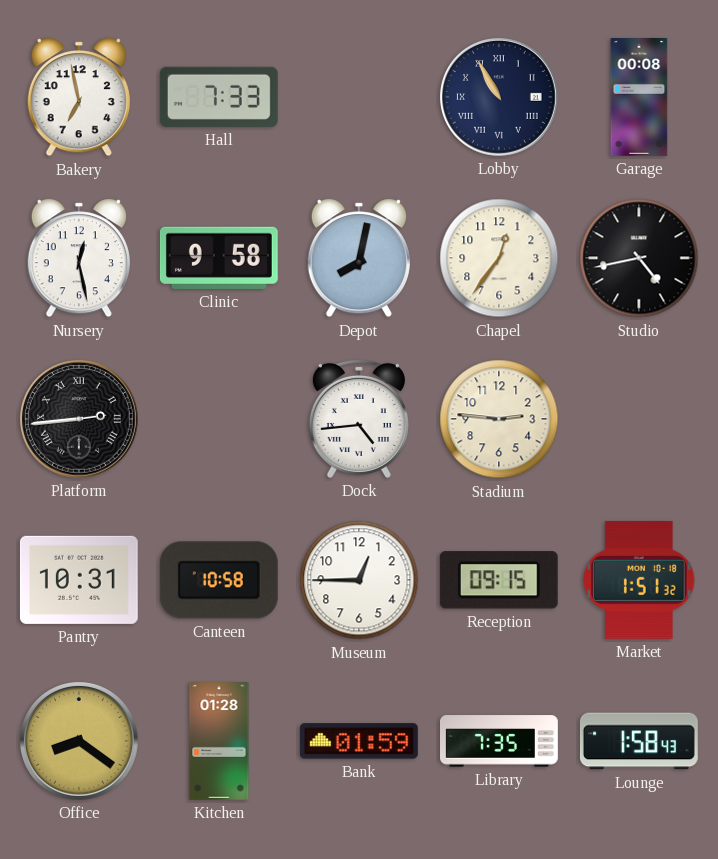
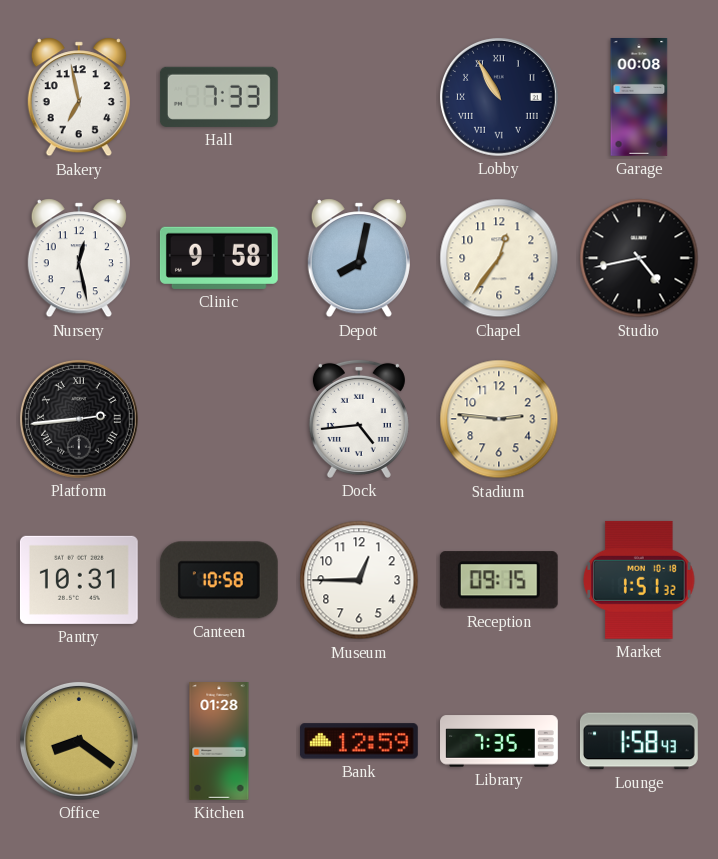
Bank: 01:59 -> 12:59
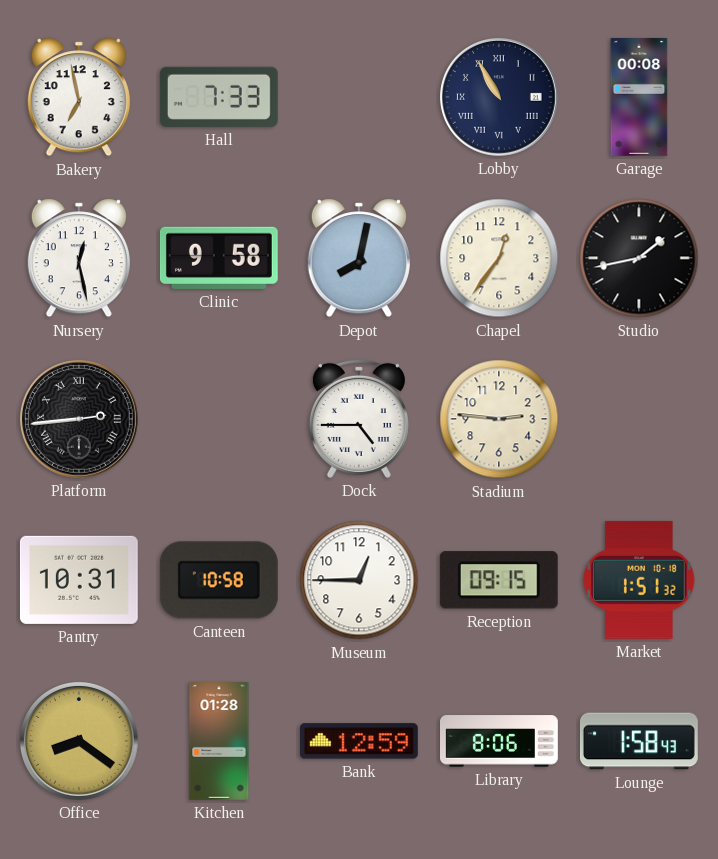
Studio: 4:43 -> 1:43
Dock: 4:44 -> 4:45
Library: 7:35 -> 8:06
